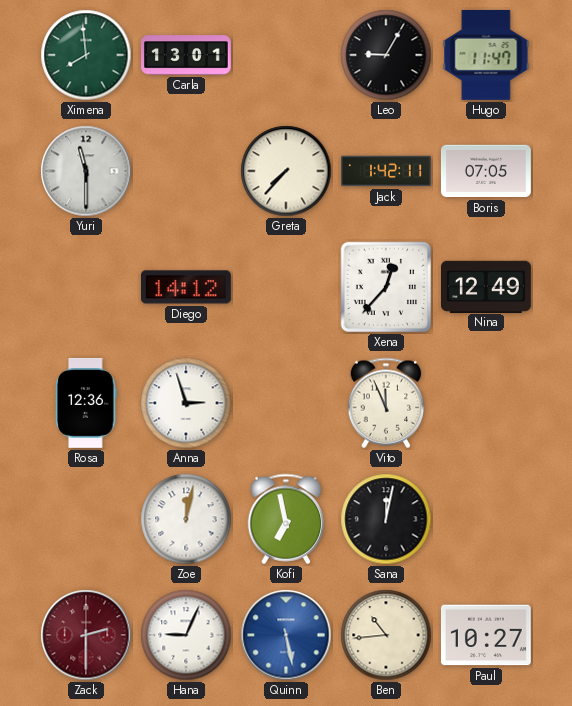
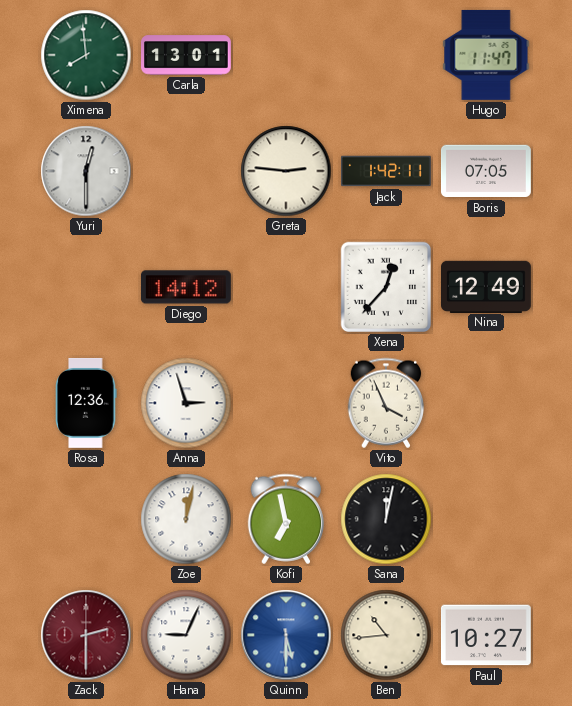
Leo: 9:05 -> none
Yuri: 11:30 -> 12:30
Greta: 7:37 -> 2:46
Vito: 11:56 -> 3:56
Quinn: 5:28 -> 5:30
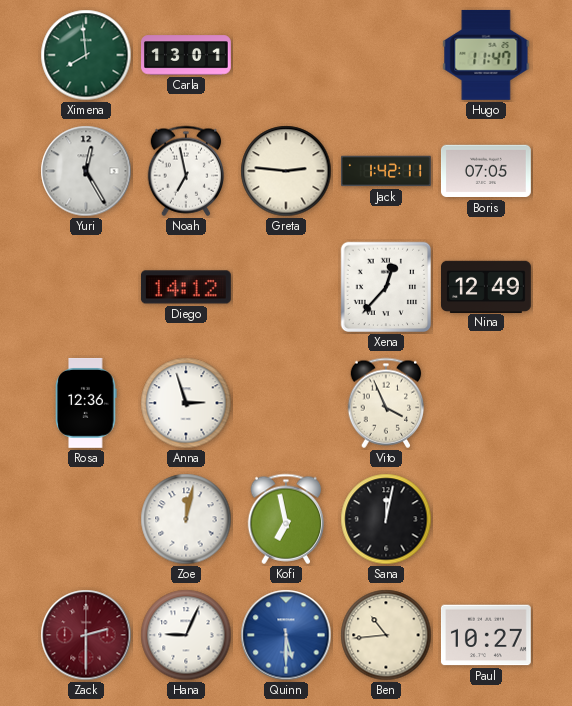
Yuri: 12:30 -> 12:25
Noah: none -> 6:58
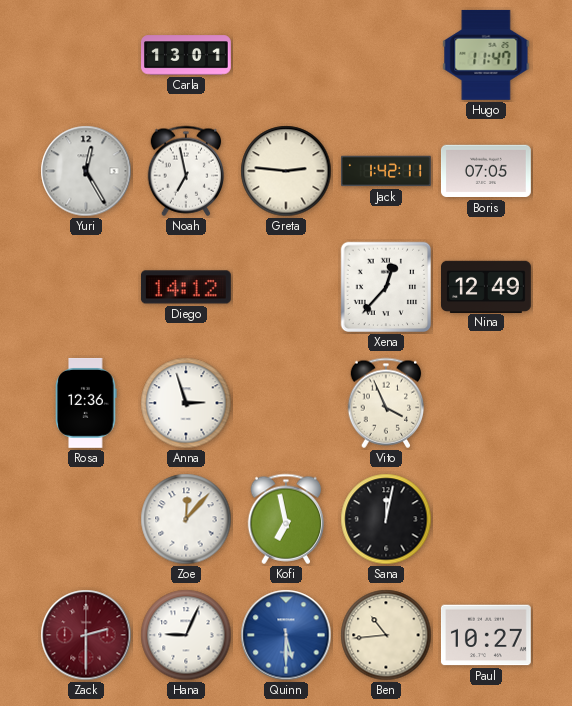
Ximena: 7:59 -> none
Zoe: 12:02 -> 12:07
